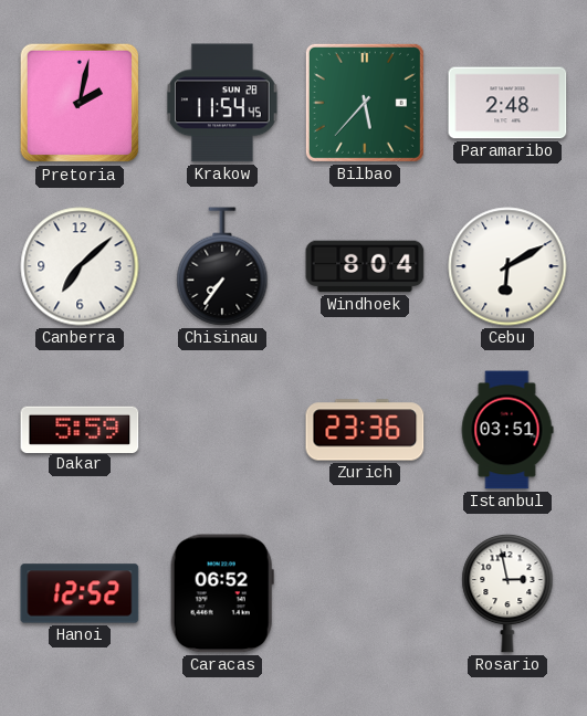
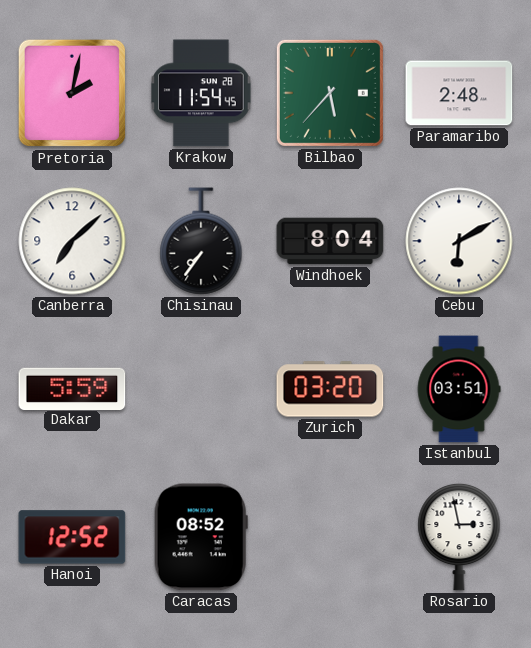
Zurich: 23:36 -> 03:20
Caracas: 06:52 -> 08:52
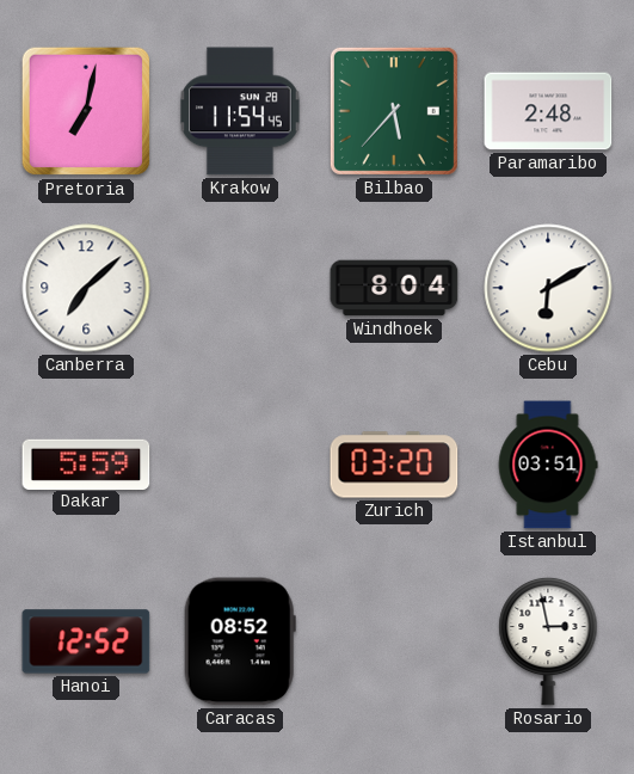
Pretoria: 2:02 -> 7:02
Chisinau: 7:36 -> none
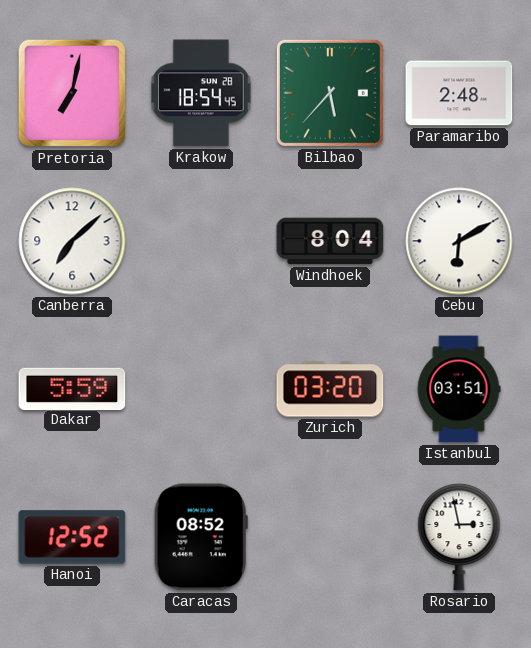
Krakow: 11:54 -> 18:54
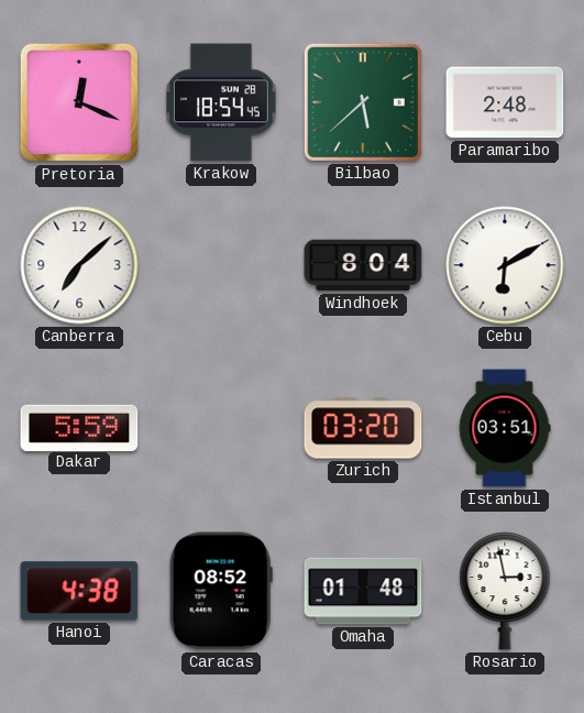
Pretoria: 7:02 -> 12:19
Bilbao: 5:37 -> 5:38
Hanoi: 12:52 -> 4:38
Omaha: none -> 01:48
